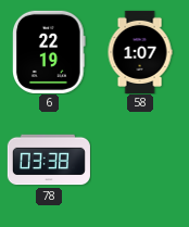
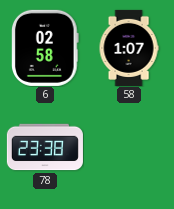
6: 22:19 -> 02:58
78: 03:38 -> 23:38
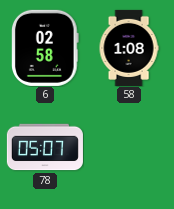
58: 1:07 -> 1:08
78: 23:38 -> 05:07
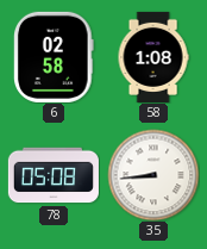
78: 05:07 -> 05:08
35: none -> 8:44
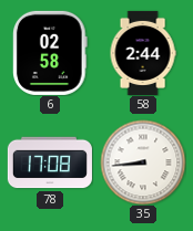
58: 1:08 -> 2:44
78: 05:08 -> 17:08
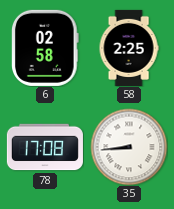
58: 2:44 -> 2:25
